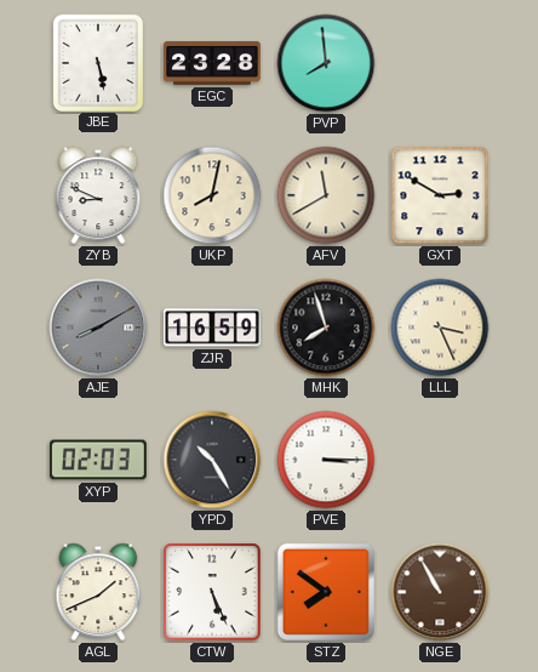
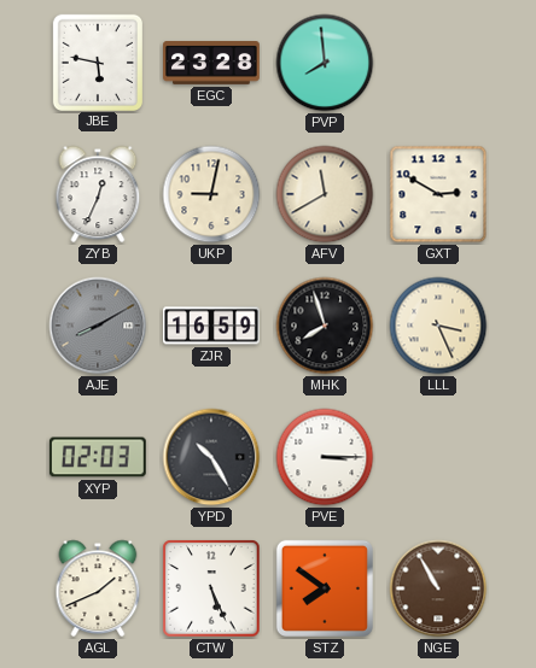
JBE: 5:28 -> 5:47
ZYB: 8:49 -> 12:34
UKP: 8:02 -> 9:02
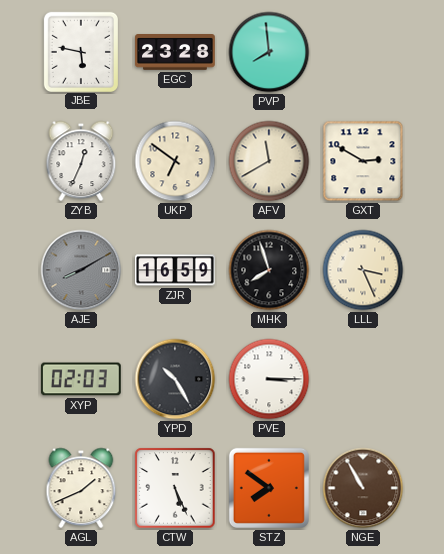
UKP: 9:02 -> 6:51
